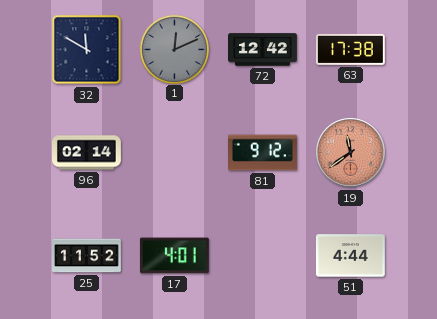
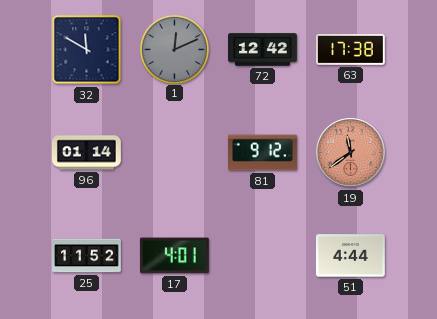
96: 02:14 -> 01:14
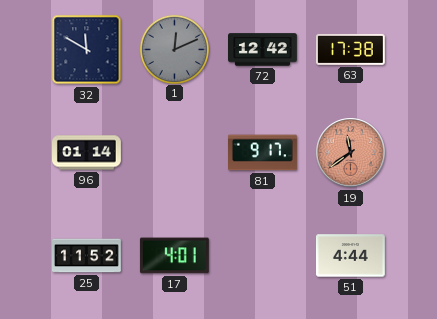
81: 9:12 -> 9:17
